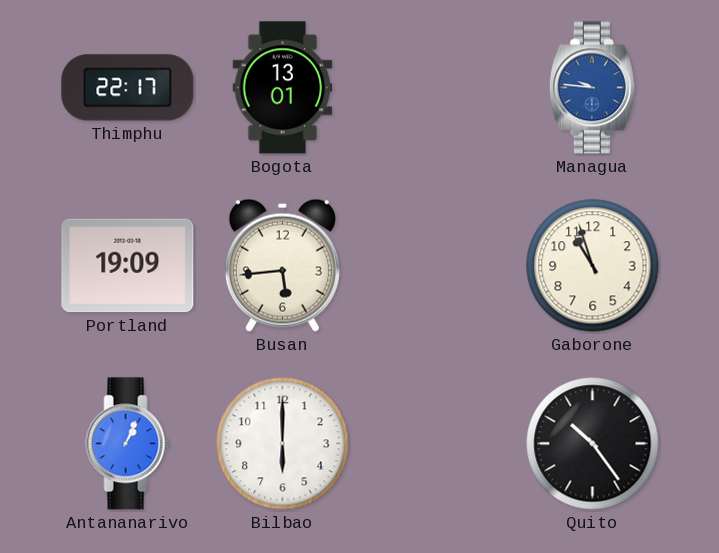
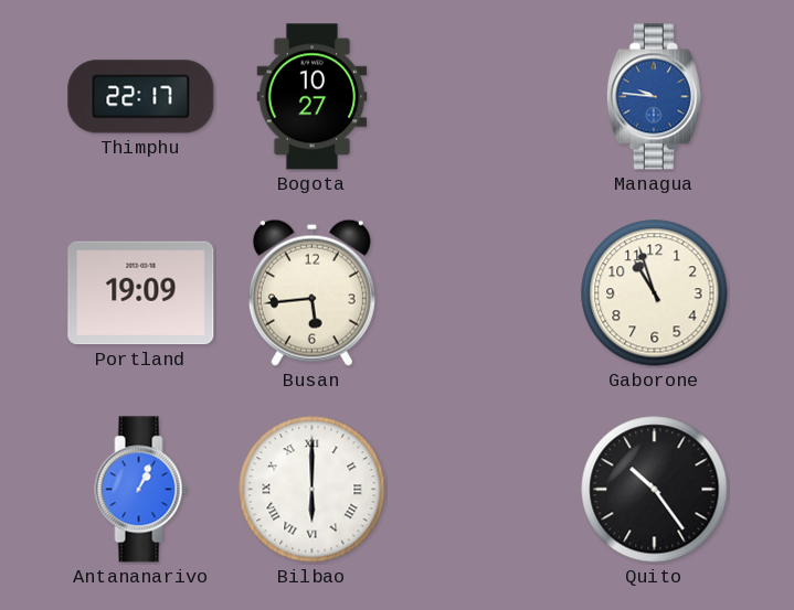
Bogota: 13:01 -> 10:27
Bilbao numerals: Arabic -> Roman
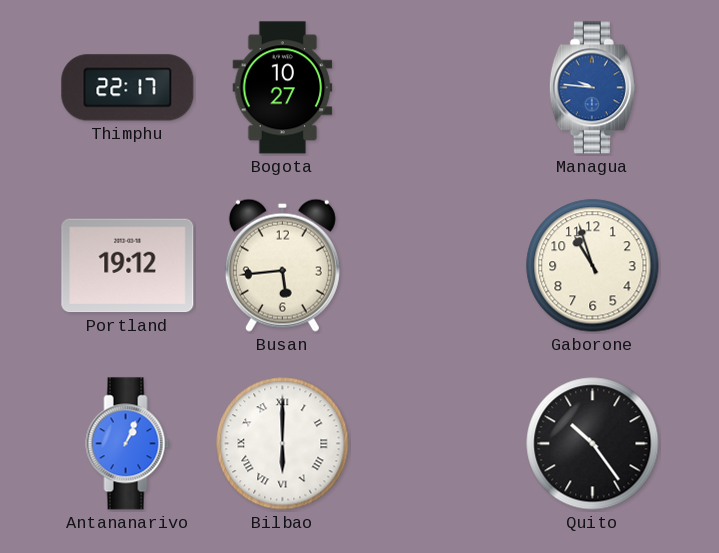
Portland: 19:09 -> 19:12
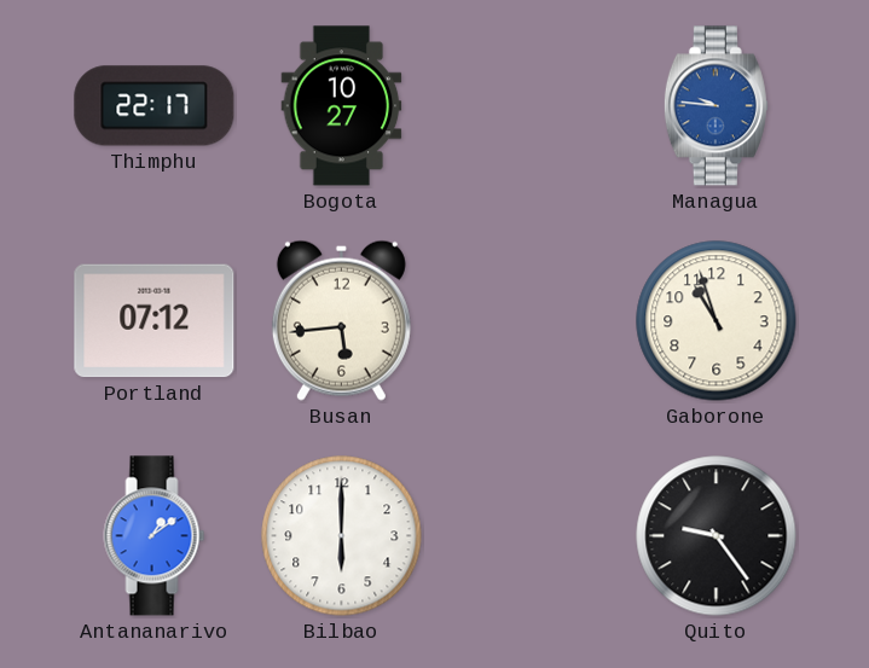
Portland: 19:12 -> 07:12
Antananarivo: 1:04 -> 1:09
Bilbao numerals: Roman -> Arabic
Quito: 10:24 -> 9:24
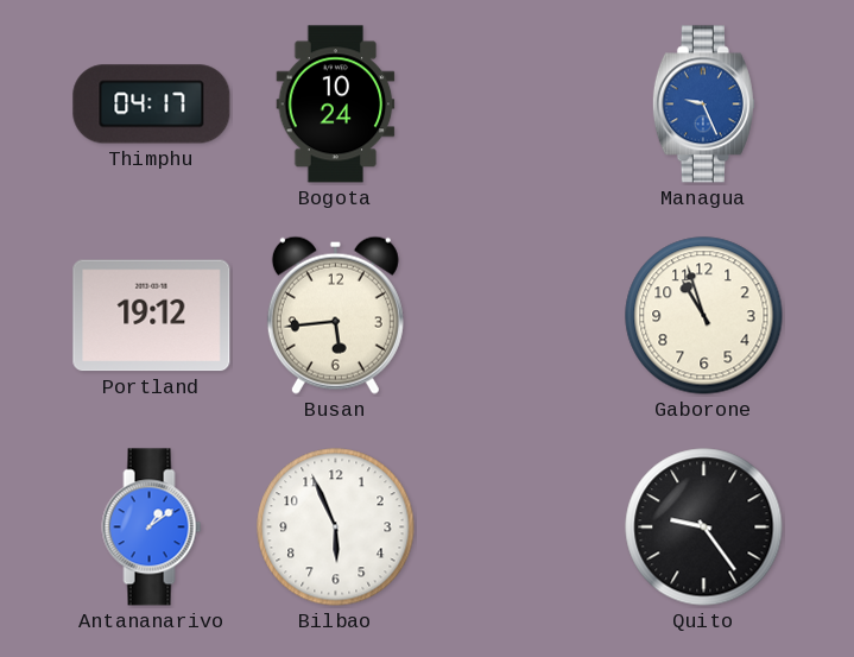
Thimphu: 22:17 -> 04:17
Bogota: 10:27 -> 10:24
Managua: 9:46 -> 9:26
Portland: 07:12 -> 19:12
Bilbao: 6:00 -> 5:56
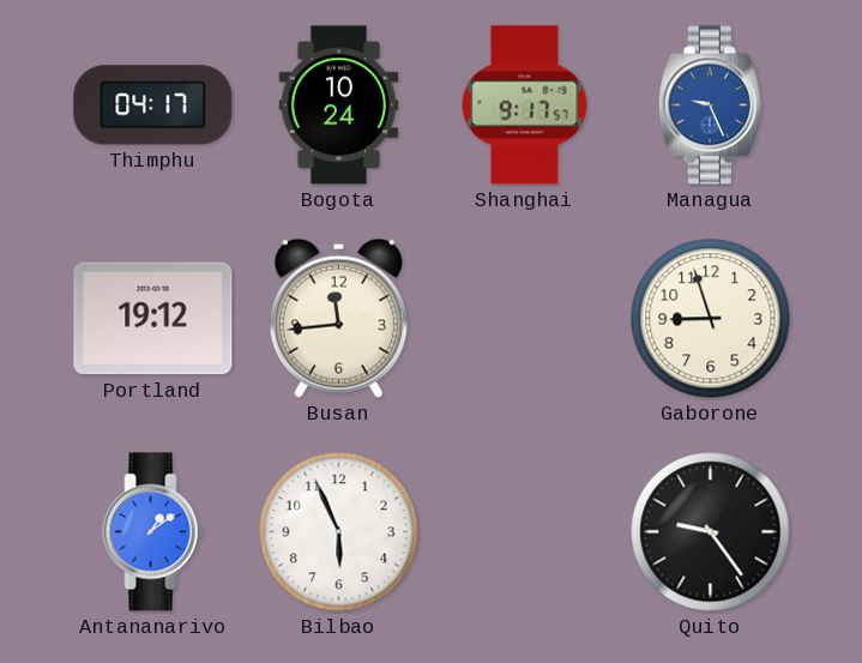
Shanghai: none -> 9:17
Busan: 5:44 -> 11:44
Gaborone: 10:57 -> 8:57
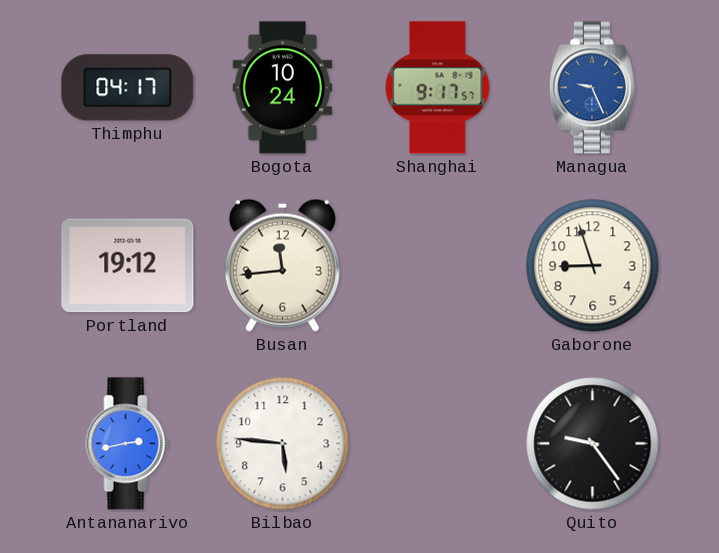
Antananarivo: 1:09 -> 2:43
Bilbao: 5:56 -> 5:46
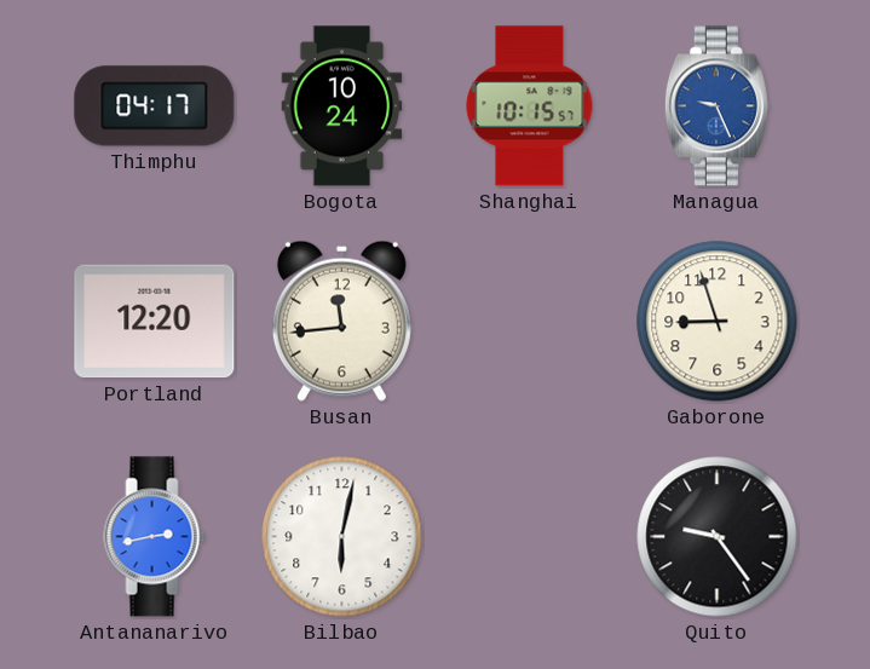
Shanghai: 9:17 -> 10:15
Portland: 19:12 -> 12:20
Bilbao: 5:46 -> 6:02
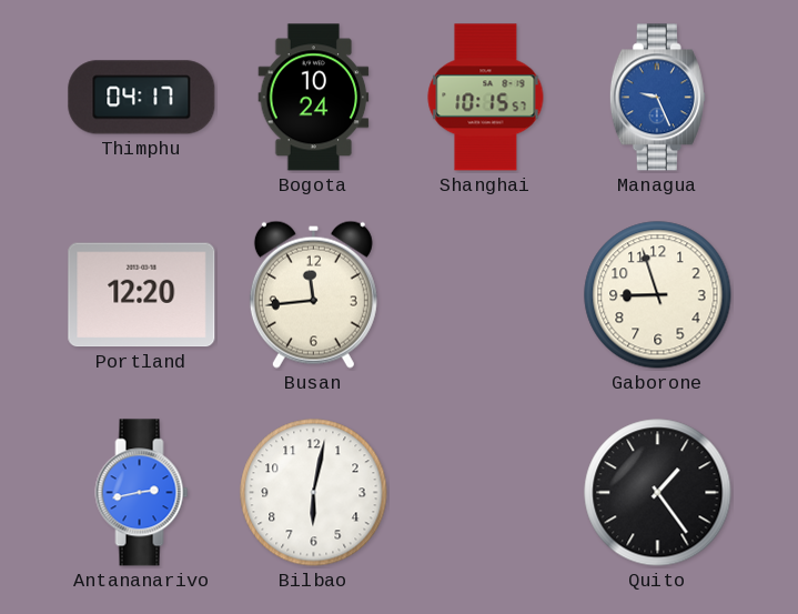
Quito: 9:24 -> 1:24
